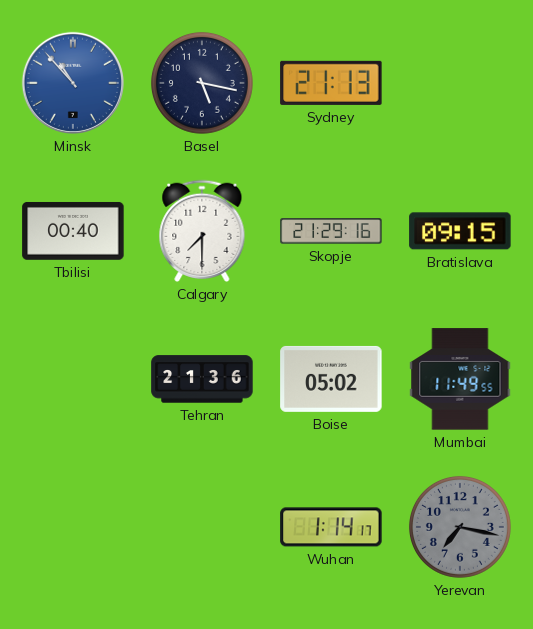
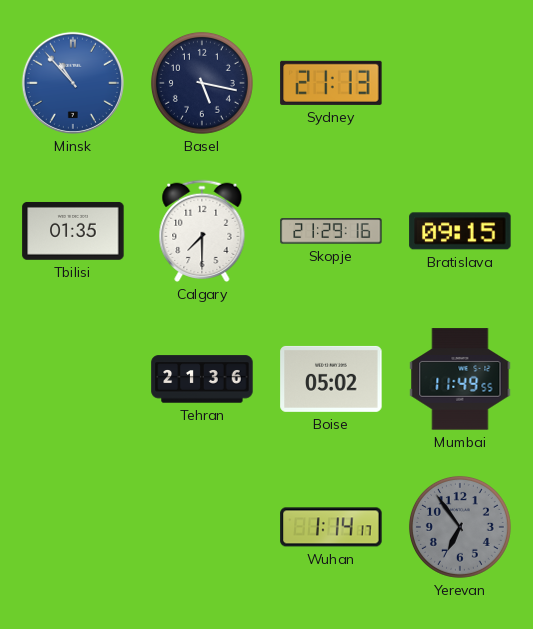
Tbilisi: 00:40 -> 01:35
Yerevan: 7:17 -> 6:54
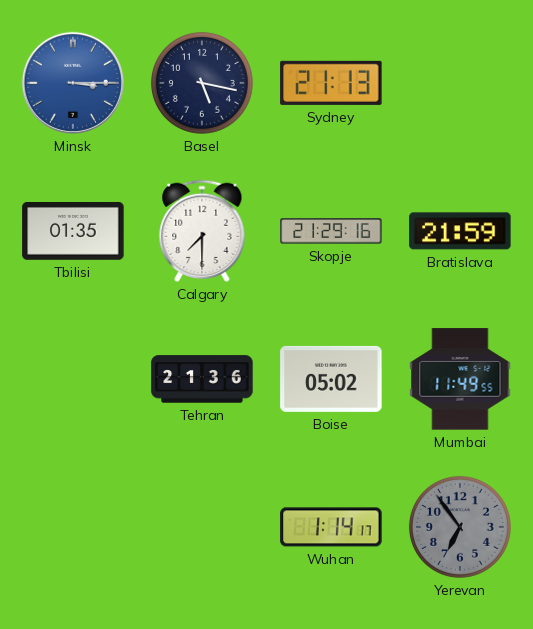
Minsk: 10:53 -> 3:15
Bratislava: 09:15 -> 21:59
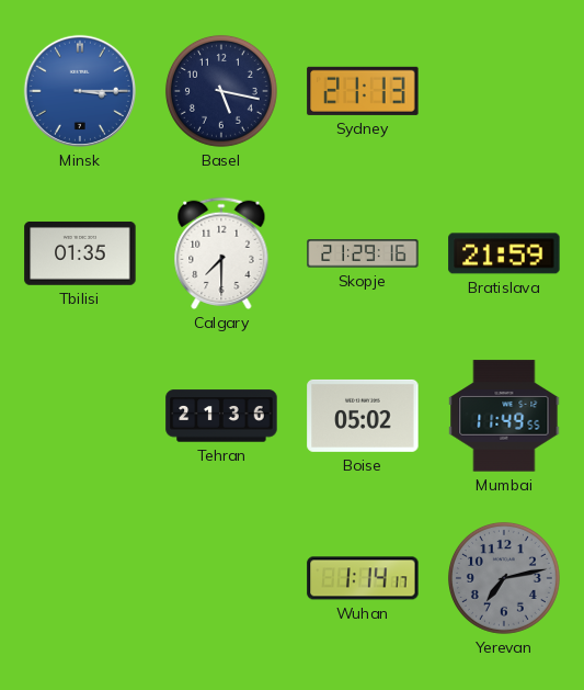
Yerevan: 6:54 -> 7:13
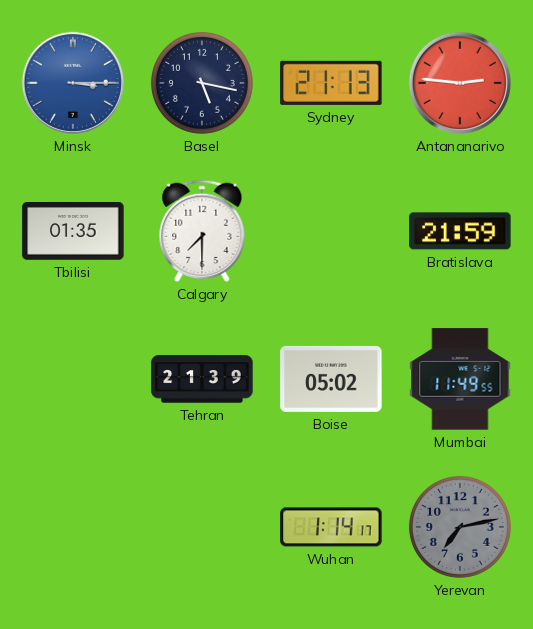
Antananarivo: none -> 2:46
Skopje: 21:29 -> none
Tehran: 21:36 -> 21:39
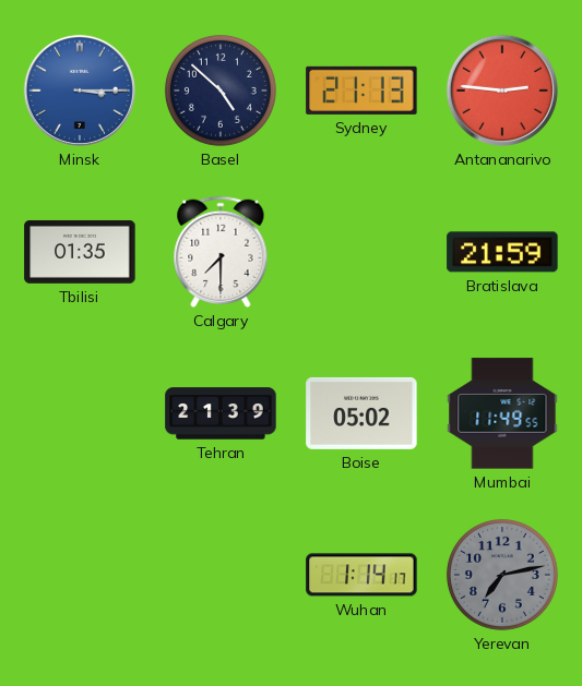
Basel: 5:17 -> 4:52
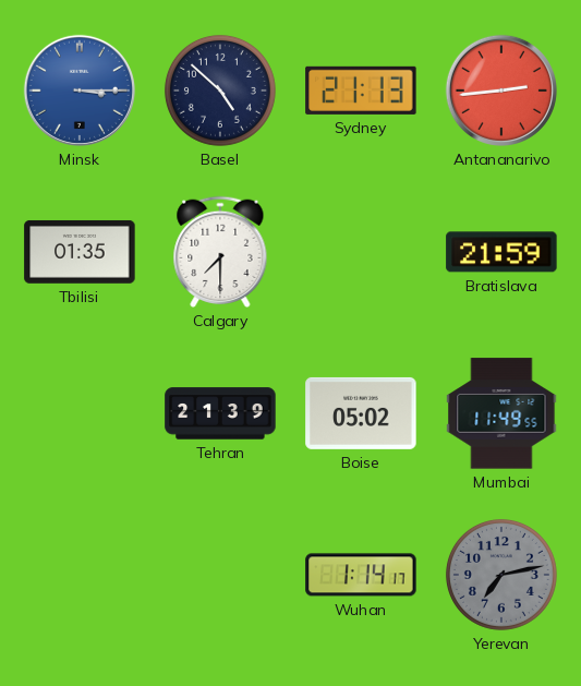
Antananarivo: 2:46 -> 2:44
